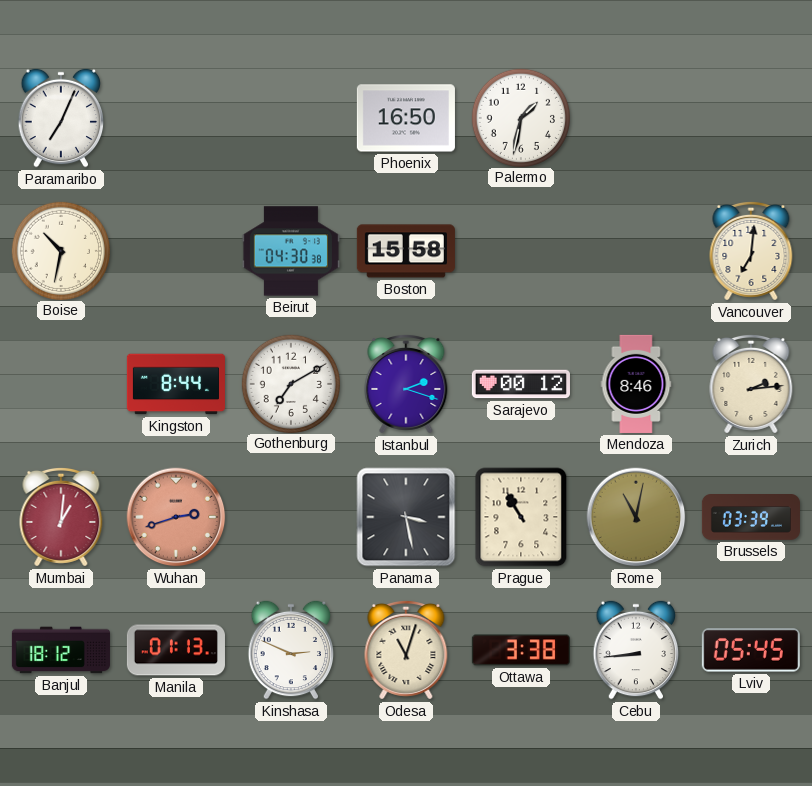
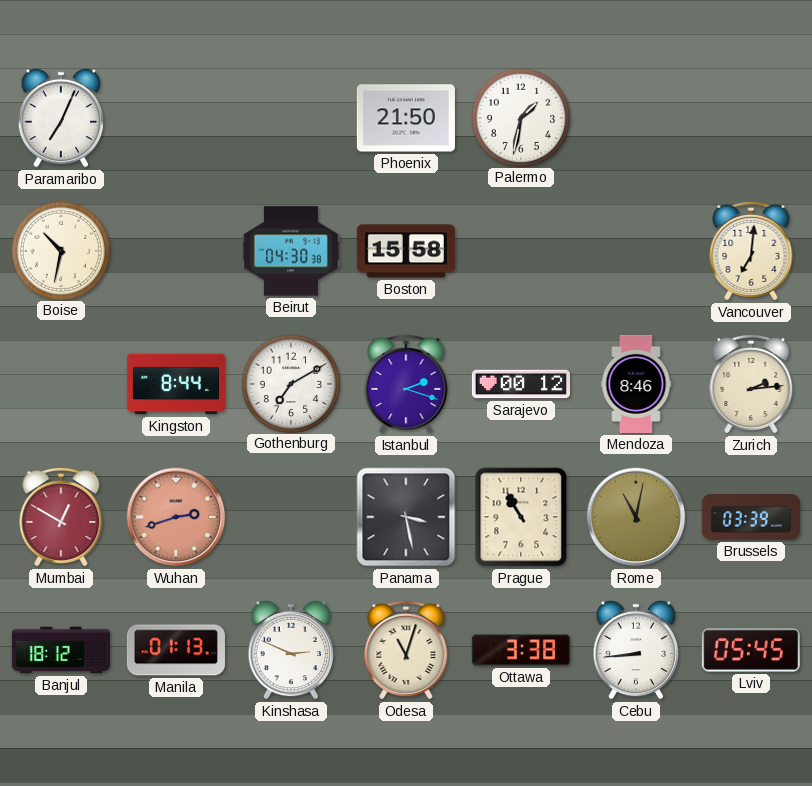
Phoenix: 16:50 -> 21:50
Mumbai: 1:01 -> 12:50
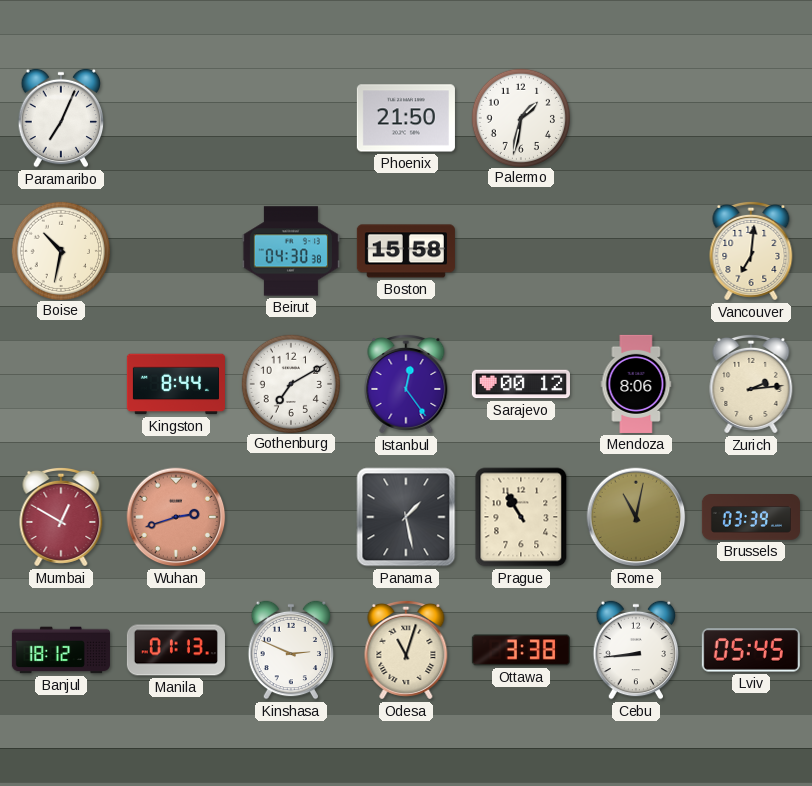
Istanbul: 2:18 -> 12:24
Mendoza: 8:46 -> 8:06
Panama: 3:28 -> 1:28
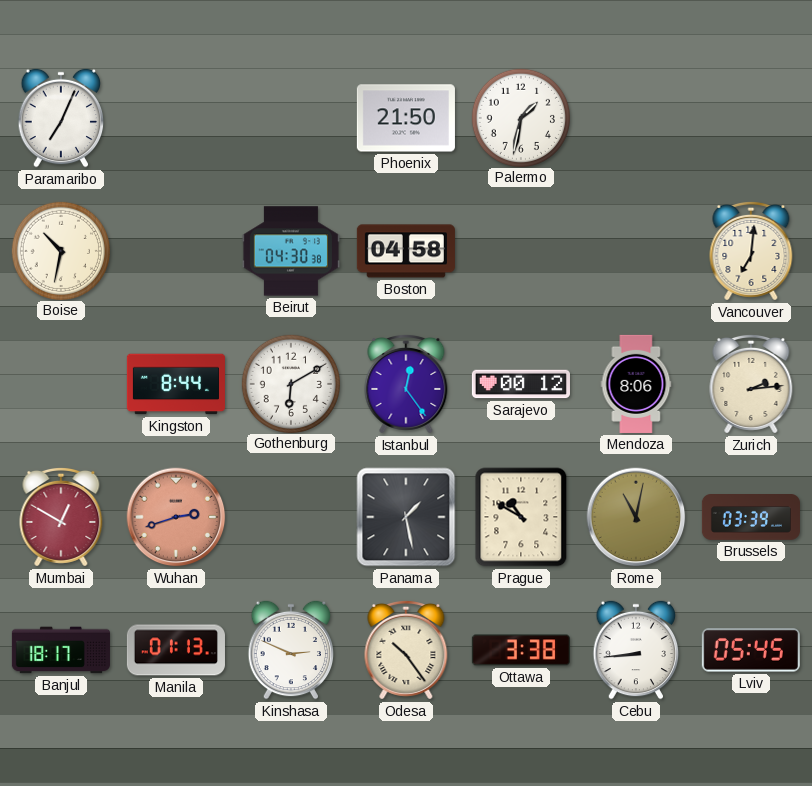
Boston: 15:58 -> 04:58
Gothenburg: 7:10 -> 6:10
Prague: 10:55 -> 10:50
Banjul: 18:12 -> 18:17
Odesa: 11:03 -> 10:24
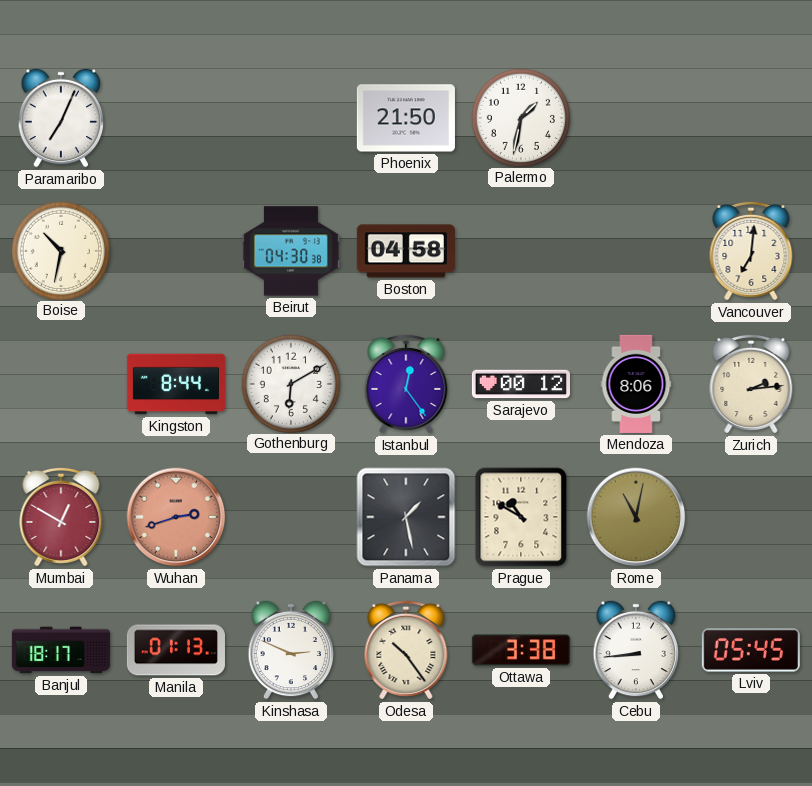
Brussels: 03:39 -> none
